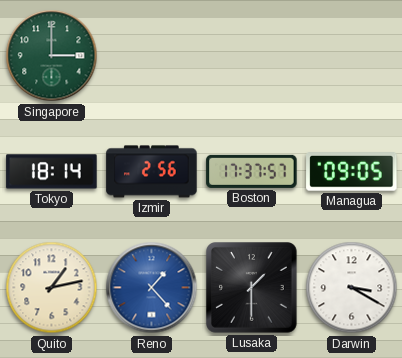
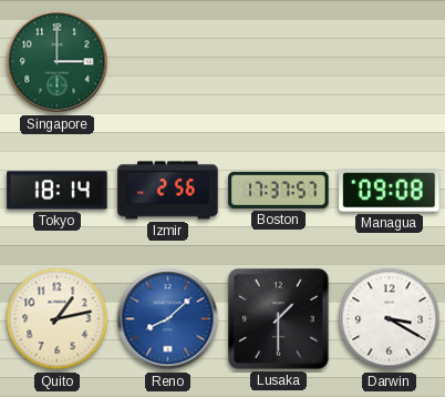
Managua: 09:05 -> 09:08
Reno: 1:23 -> 8:08
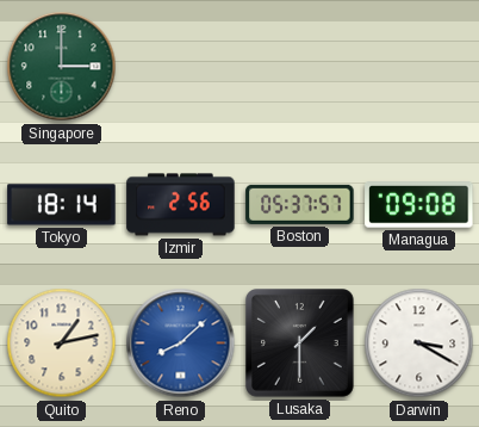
Boston: 17:37 -> 05:37
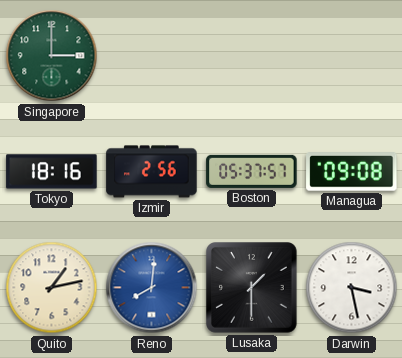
Tokyo: 18:14 -> 18:16
Reno: 8:08 -> 8:01
Darwin: 3:20 -> 3:28
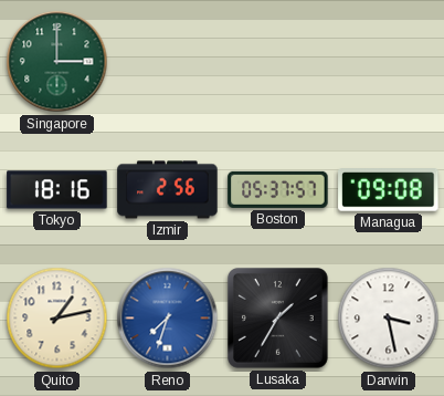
Reno: 8:01 -> 7:33
Lusaka: 1:30 -> 1:35
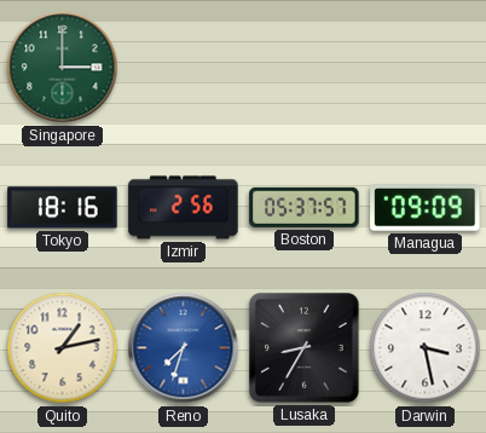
Managua: 09:08 -> 09:09
Lusaka: 1:35 -> 8:35
